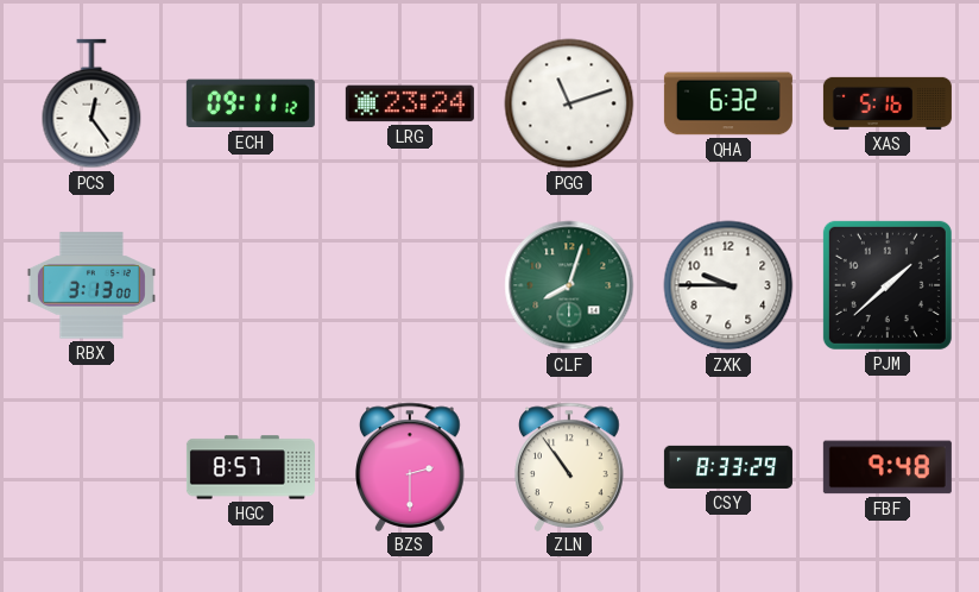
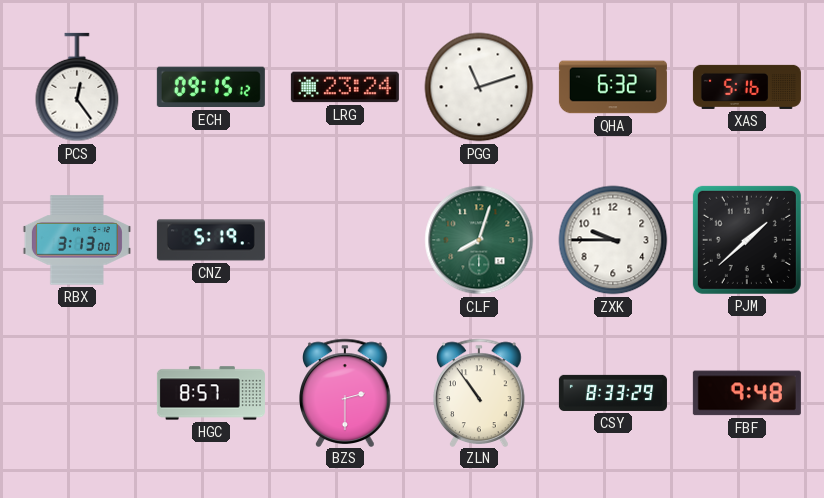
ECH: 09:11 -> 09:15
CNZ: none -> 5:19
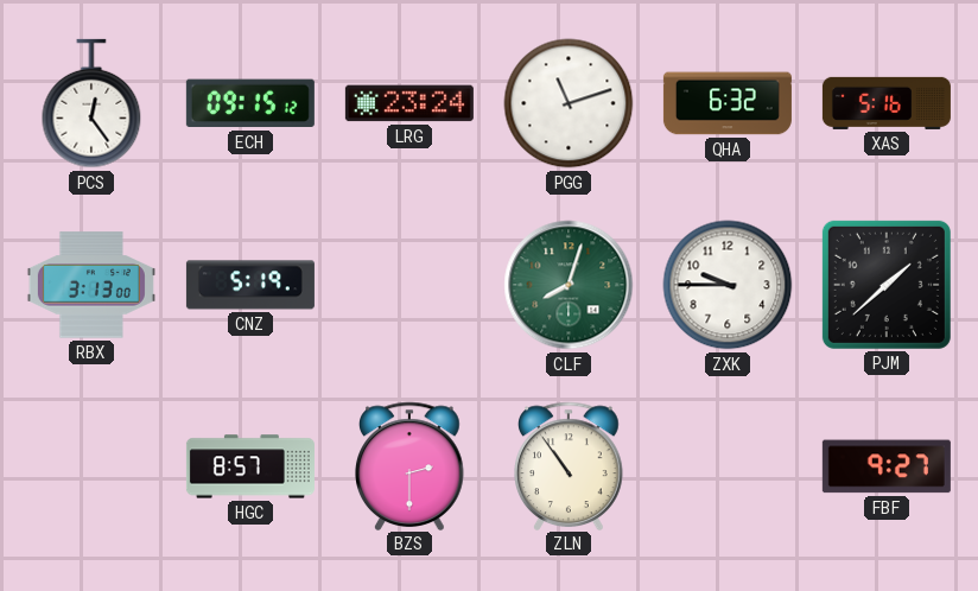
CSY: 8:33 -> none
FBF: 9:48 -> 9:27
